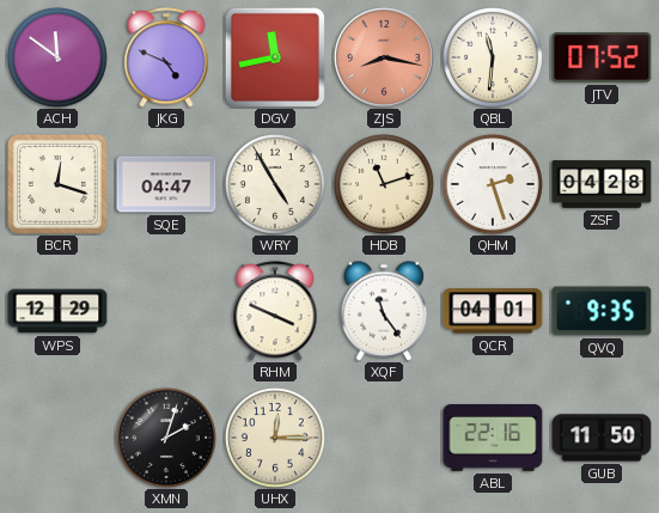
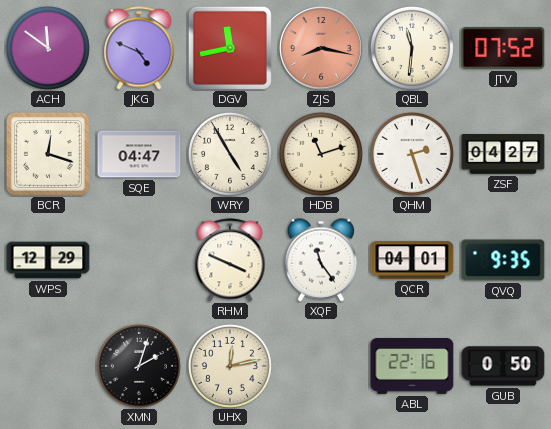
ZSF: 04:28 -> 04:27
UHX: 12:15 -> 12:13
GUB: 11:50 -> 0:50
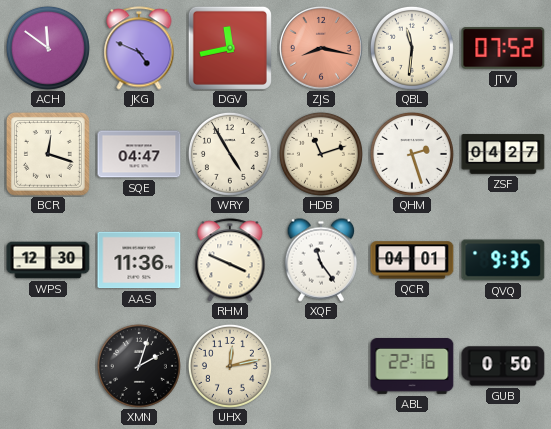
WPS: 12:29 -> 12:30
AAS: none -> 11:36
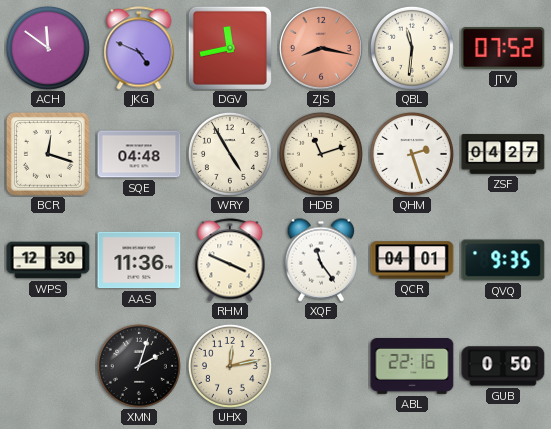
SQE: 04:47 -> 04:48
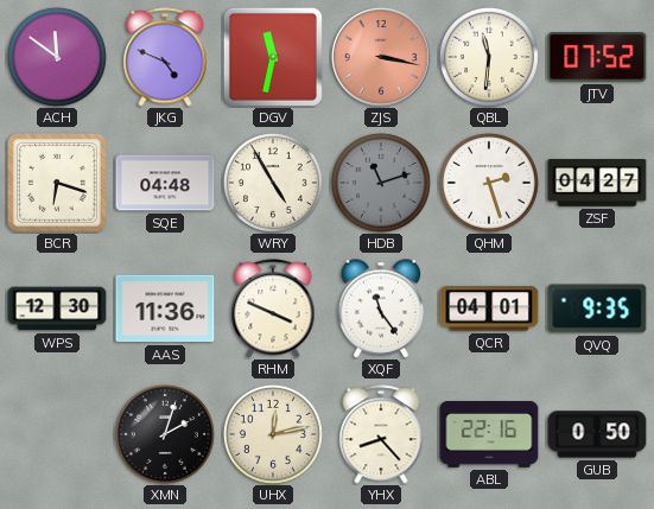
DGV: 11:43 -> 11:32
ZJS: 8:17 -> 3:17
BCR: 12:18 -> 6:18
HDB dial: cream -> grey
YHX: none -> 8:23
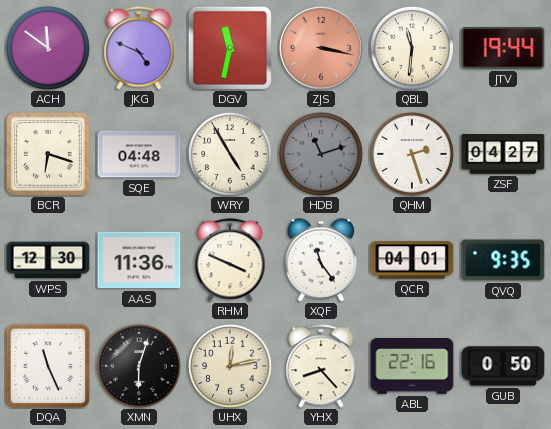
JTV: 07:52 -> 19:44
DQA: none -> 11:26
XMN: 2:03 -> 6:03
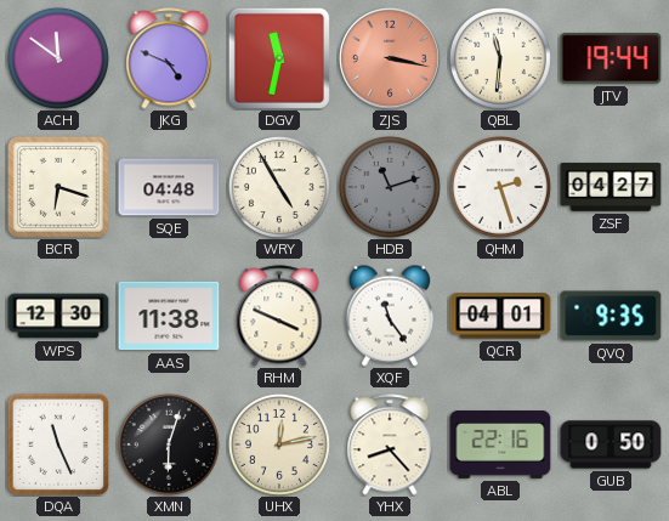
AAS: 11:36 -> 11:38
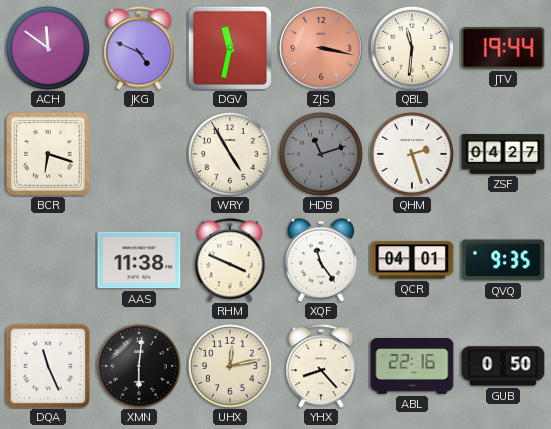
SQE: 04:48 -> none
WPS: 12:30 -> none
XMN: 6:03 -> 6:01
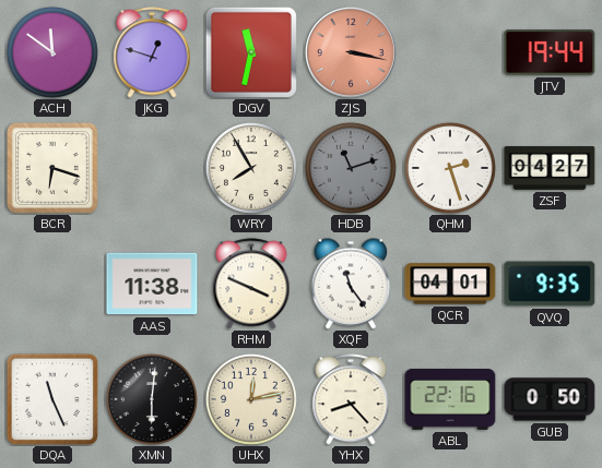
JKG: 4:49 -> 12:48
QBL: 11:31 -> none
WRY: 4:55 -> 7:55
